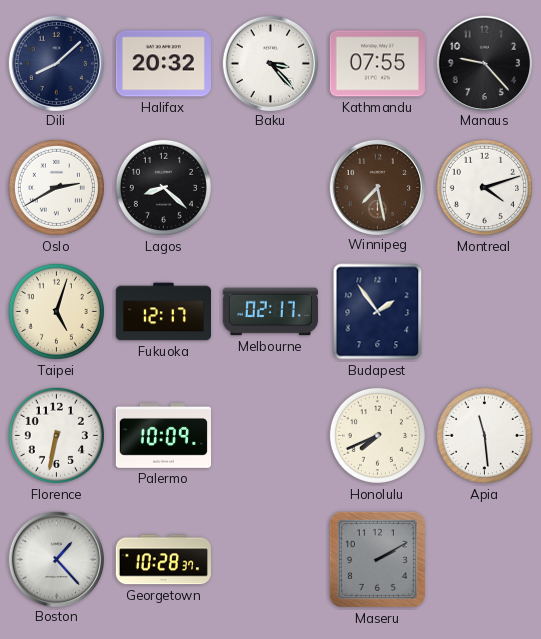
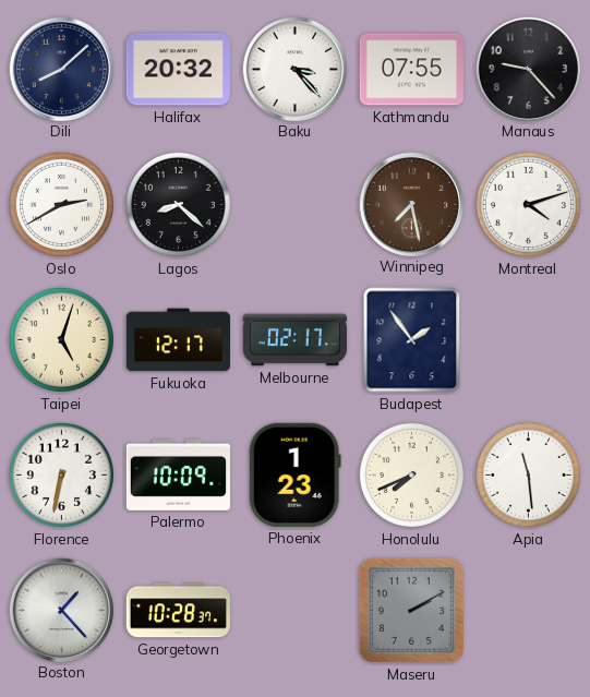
Phoenix: none -> 1:23
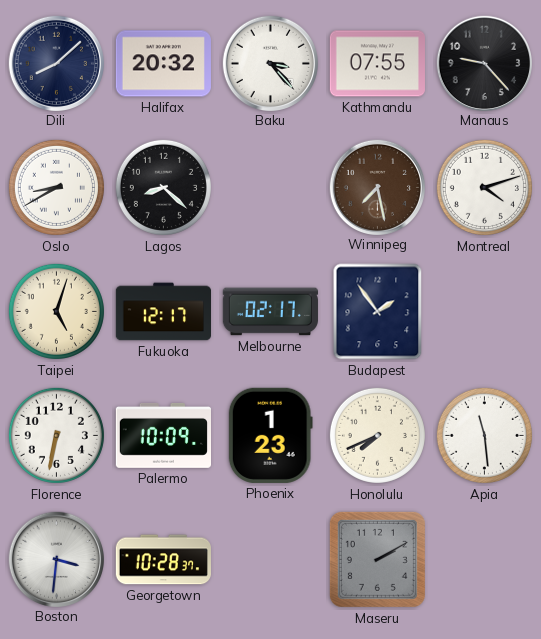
Oslo: 2:40 -> 8:40
Boston: 1:23 -> 3:31
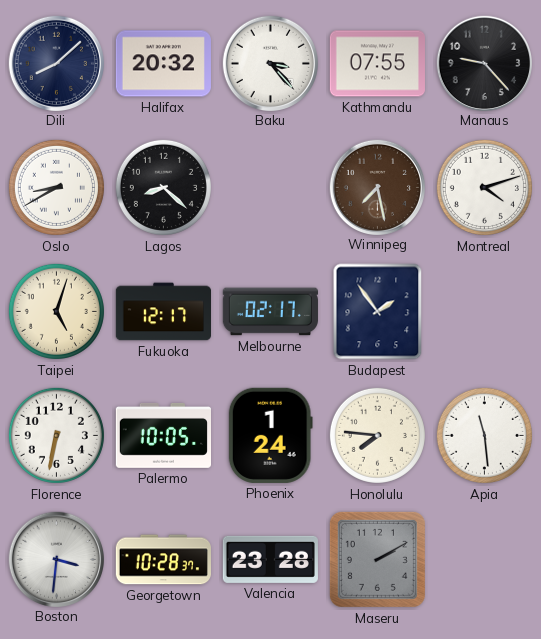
Palermo: 10:09 -> 10:05
Phoenix: 1:23 -> 1:24
Honolulu: 7:41 -> 7:46
Valencia: none -> 23:28
